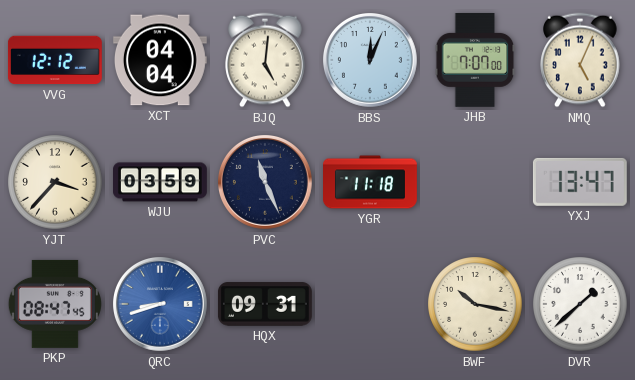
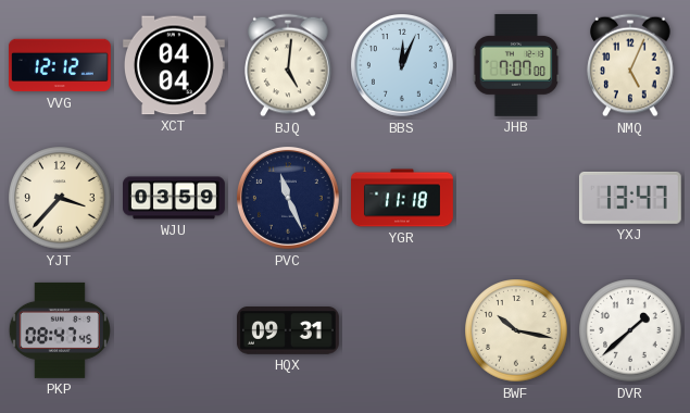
QRC: 8:42 -> none
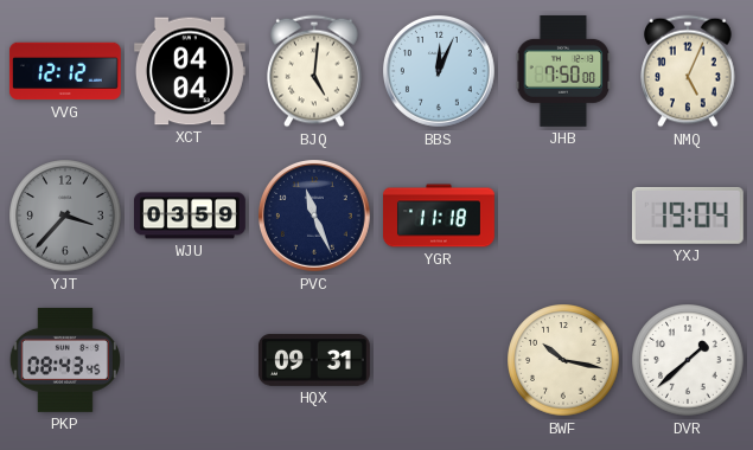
JHB: 7:07 -> 7:50
YJT dial: cream -> grey
YXJ: 13:47 -> 19:04
PKP: 08:47 -> 08:43
